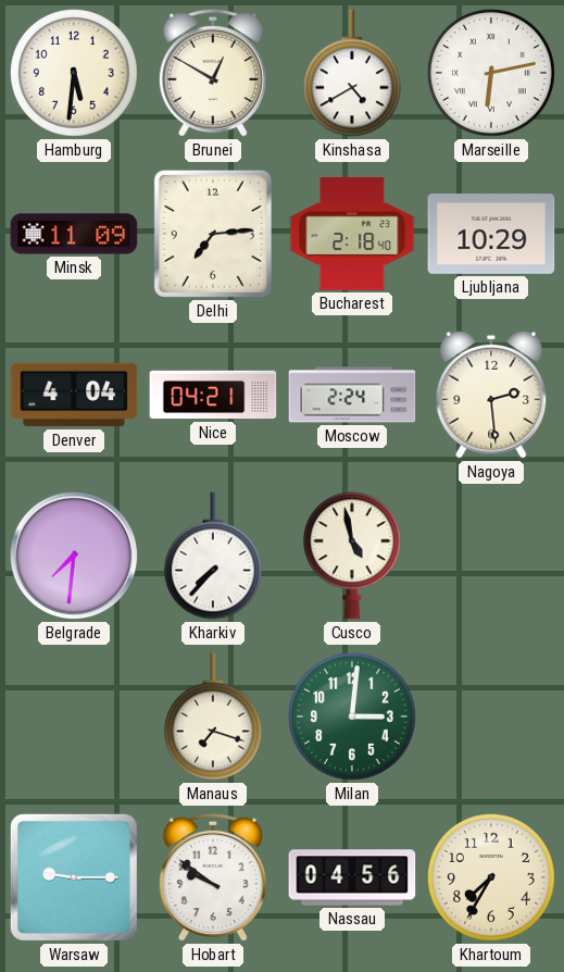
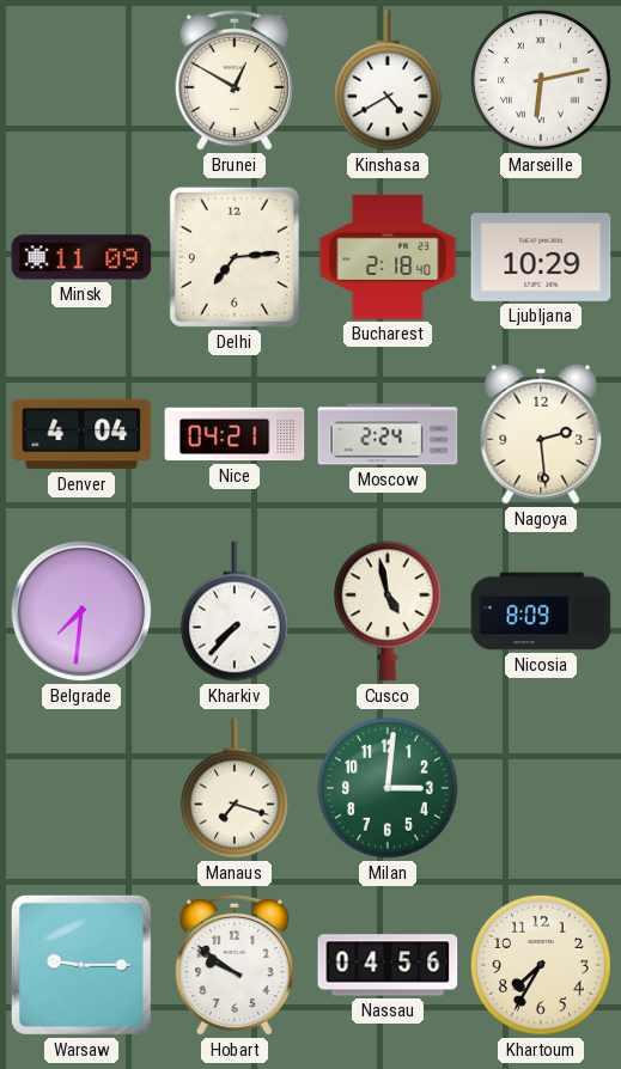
Hamburg: 5:31 -> none
Nicosia: none -> 8:09
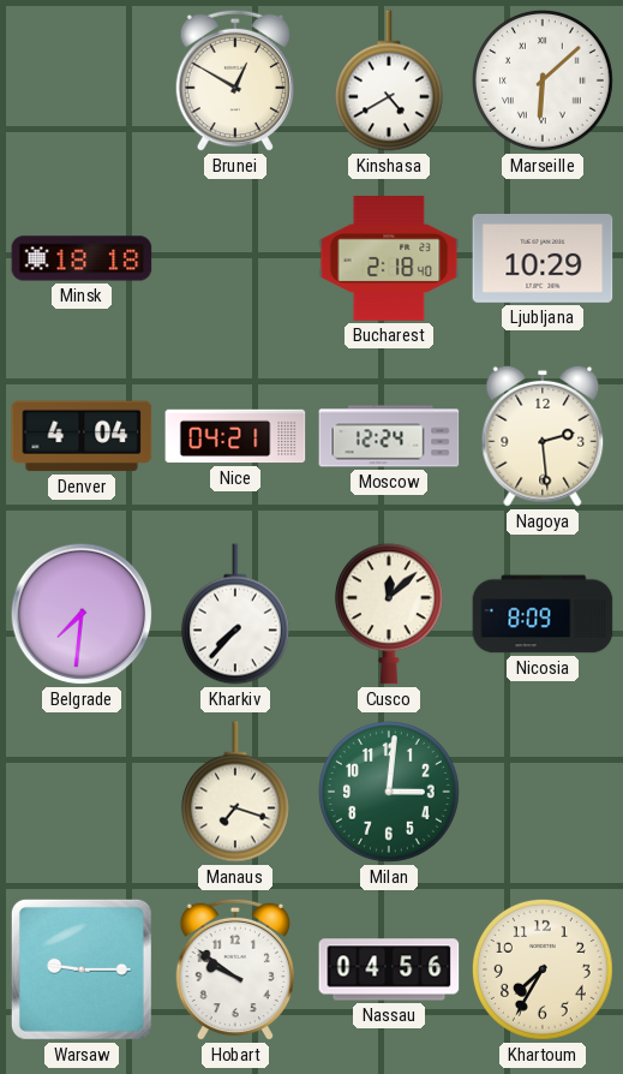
Marseille: 6:13 -> 6:08
Minsk: 11:09 -> 18:18
Delhi: 7:14 -> none
Moscow: 2:24 -> 12:24
Cusco: 4:58 -> 12:08
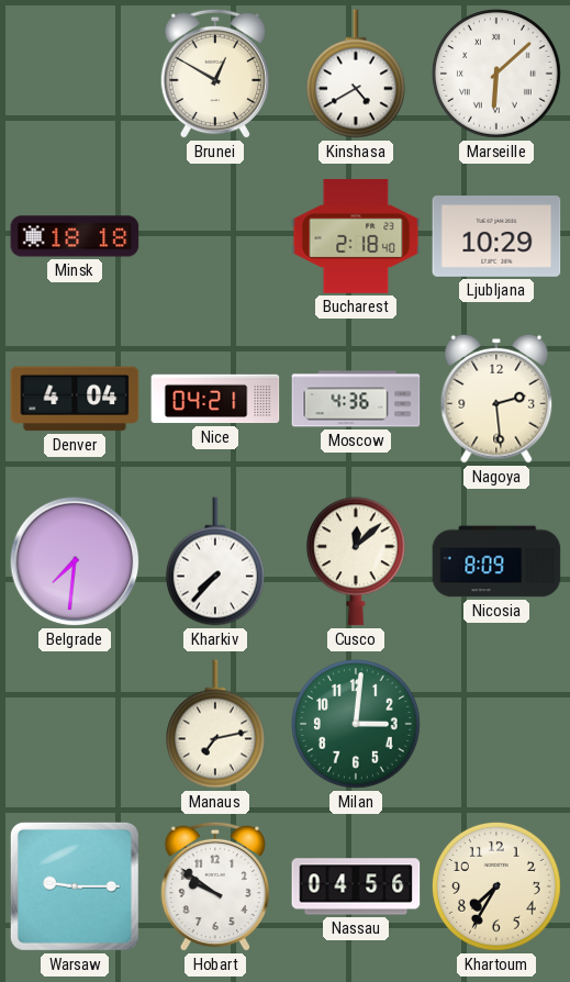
Moscow: 12:24 -> 4:36
Manaus: 7:18 -> 7:13
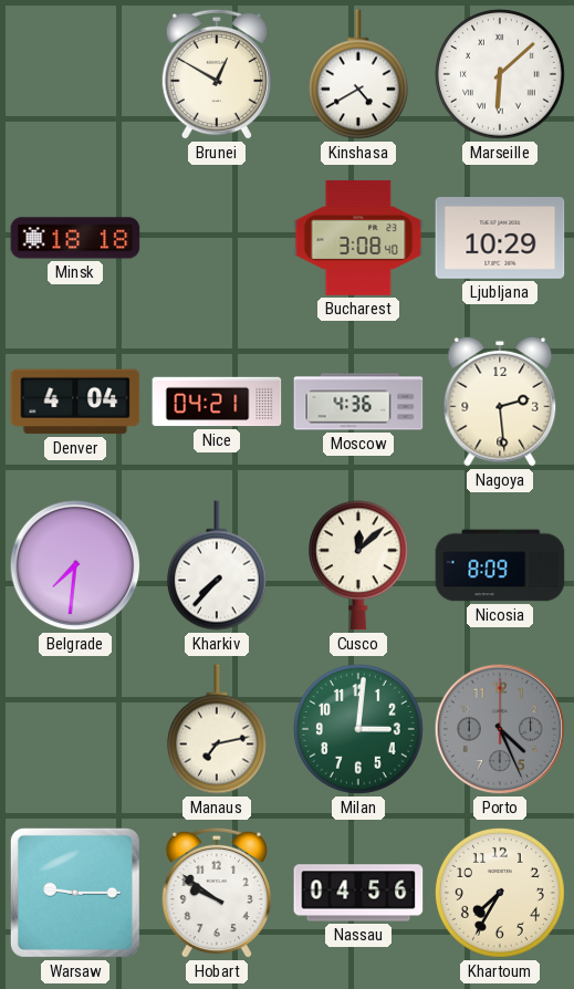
Bucharest: 2:18 -> 3:08
Porto: none -> 4:26
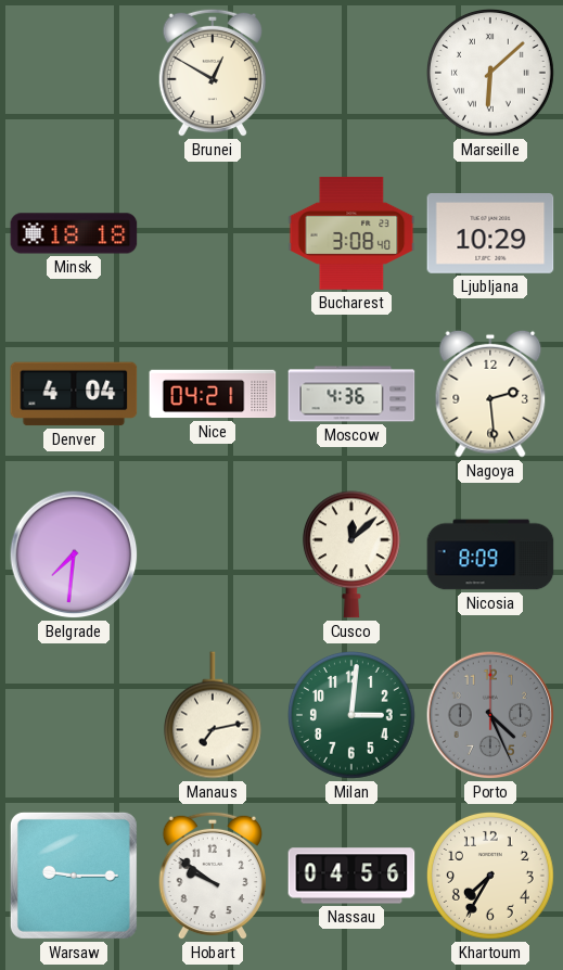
Kinshasa: 4:40 -> none
Kharkiv: 7:37 -> none
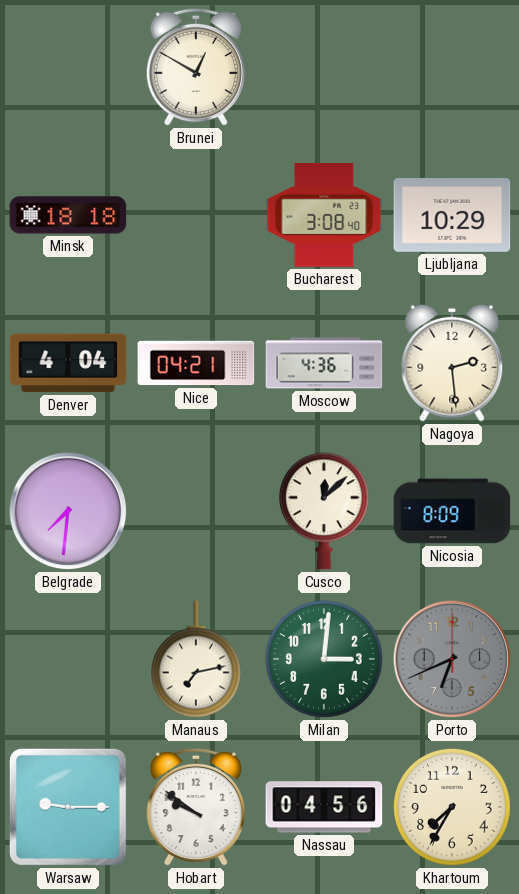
Marseille: 6:08 -> none
Porto: 4:26 -> 6:41
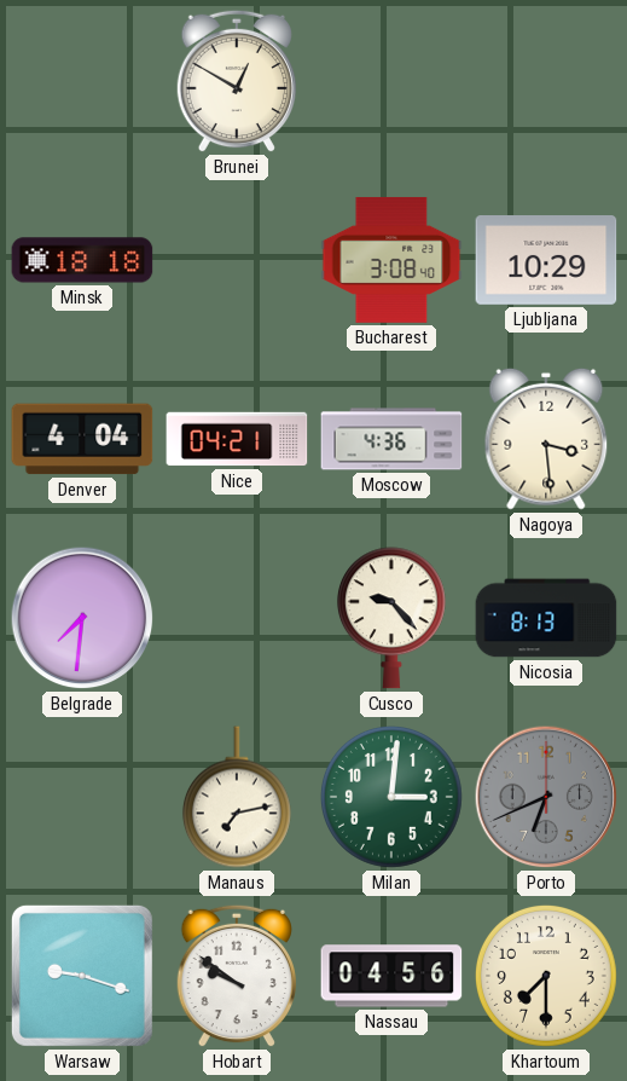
Nagoya: 2:29 -> 3:29
Cusco: 12:08 -> 9:23
Nicosia: 8:09 -> 8:13
Warsaw: 9:15 -> 9:18
Khartoum: 7:35 -> 7:30
